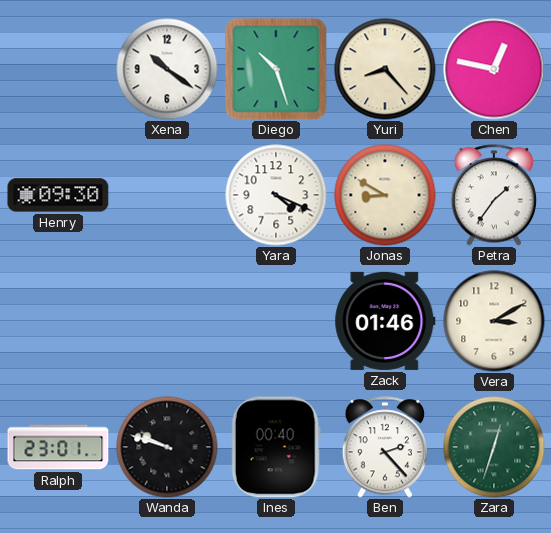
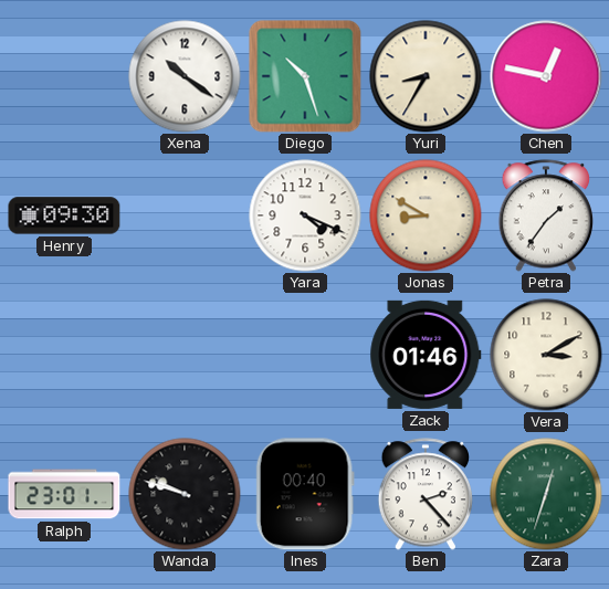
Yuri: 8:23 -> 8:35
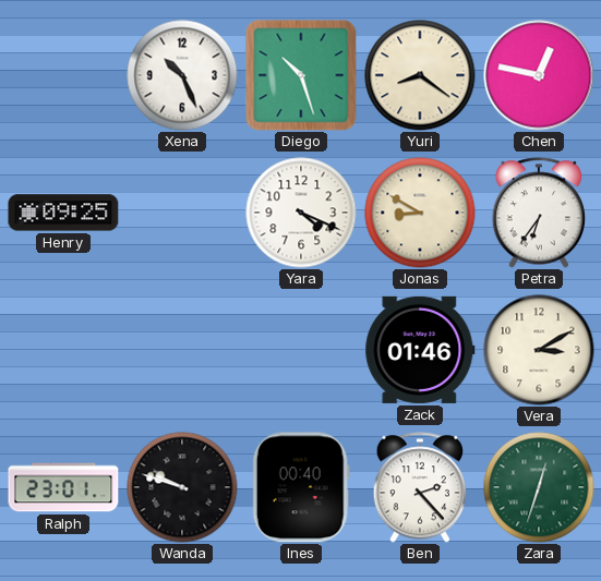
Xena: 10:21 -> 10:26
Yuri: 8:35 -> 8:21
Henry: 09:30 -> 09:25
Petra: 1:36 -> 6:36
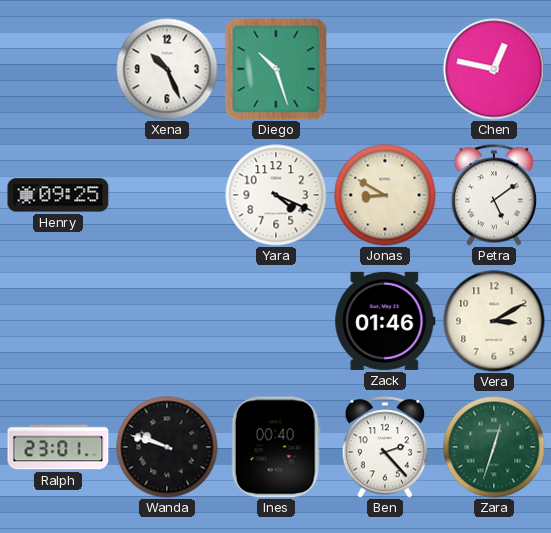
Yuri: 8:21 -> none
Petra: 6:36 -> 5:09
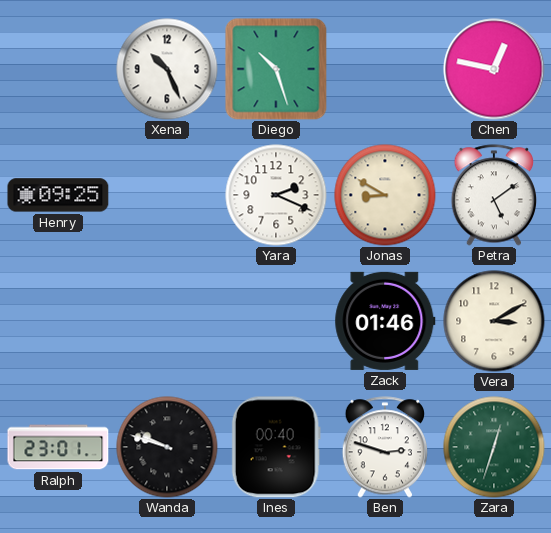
Yara: 4:19 -> 2:19
Ben: 2:23 -> 2:48
